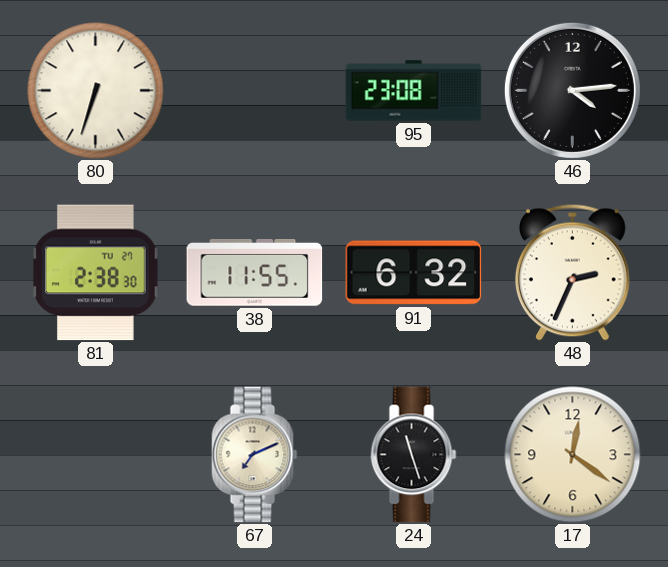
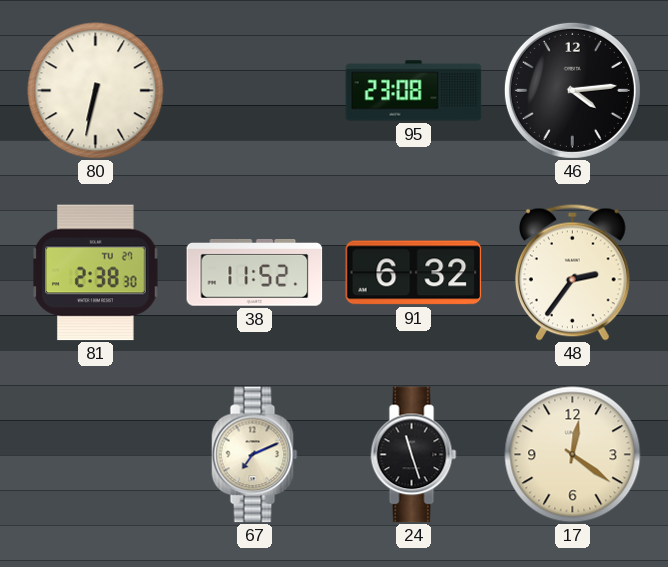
80: 6:33 -> 6:32
38: 11:55 -> 11:52
48: 2:34 -> 2:36
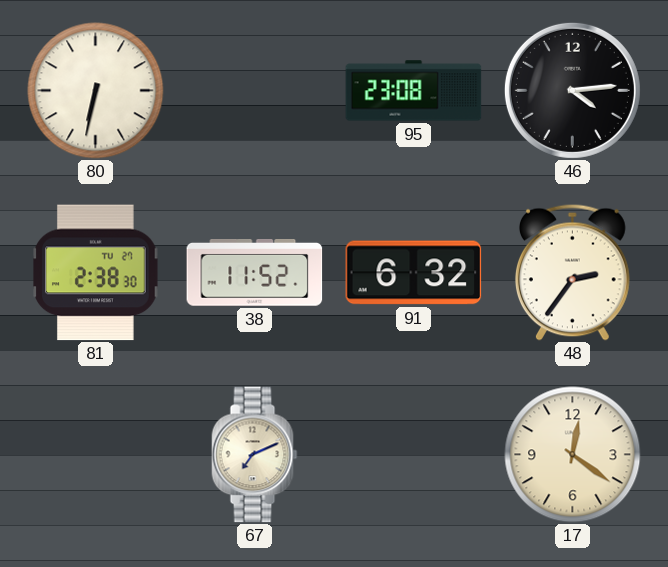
24: 11:27 -> none
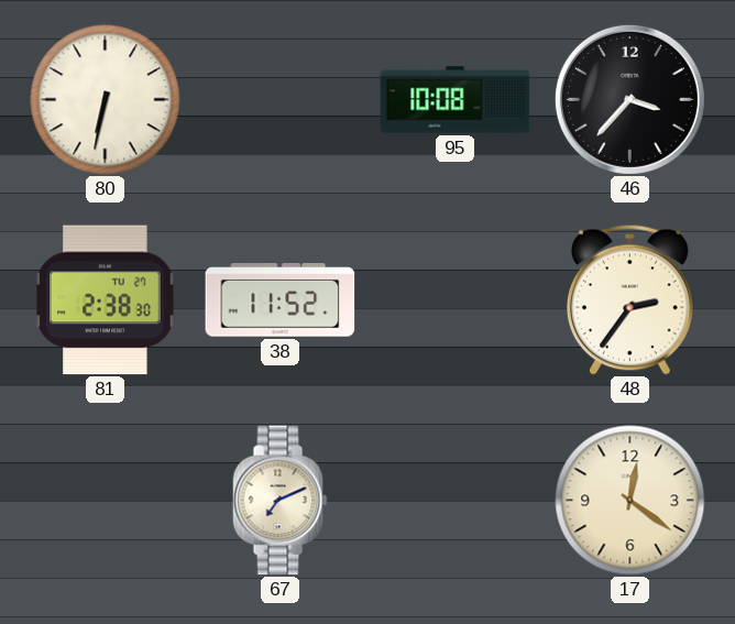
95: 23:08 -> 10:08
46: 4:14 -> 3:37
91: 6:32 -> none
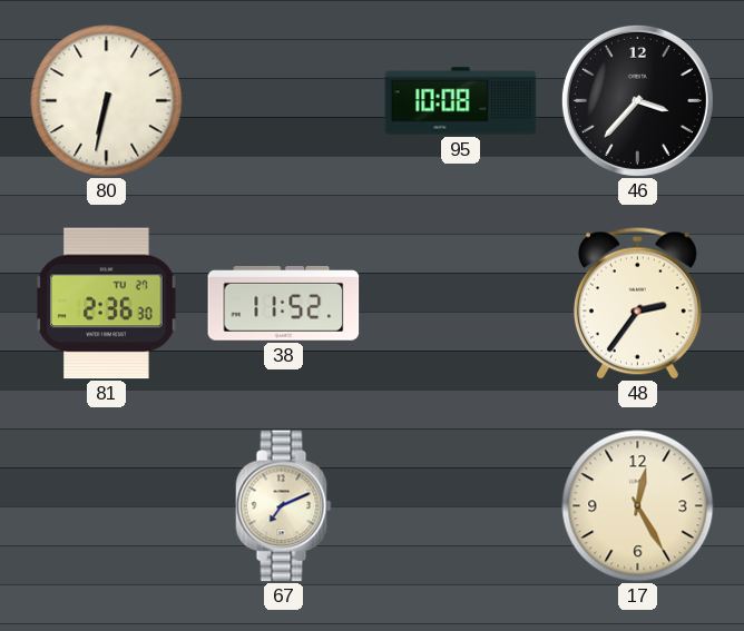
81: 2:38 -> 2:36
17: 12:21 -> 12:25
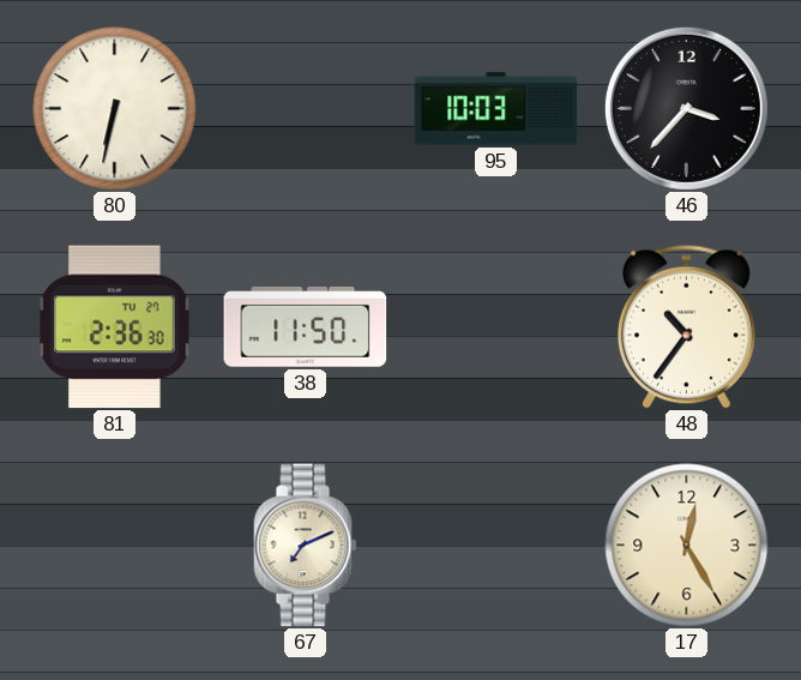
95: 10:08 -> 10:03
38: 11:52 -> 11:50
48: 2:36 -> 10:36
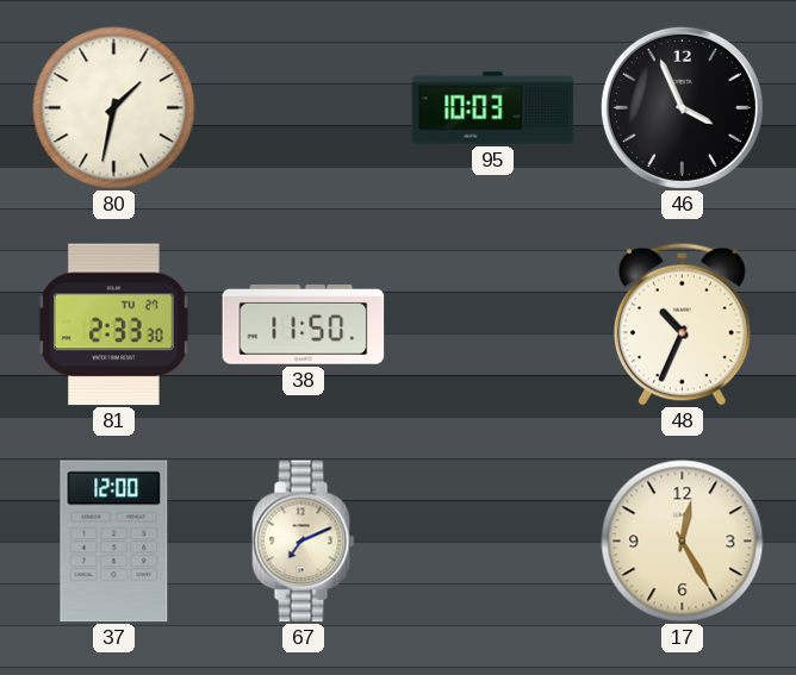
80: 6:32 -> 1:32
46: 3:37 -> 3:56
81: 2:36 -> 2:33
48: 10:36 -> 10:34
37: none -> 12:00
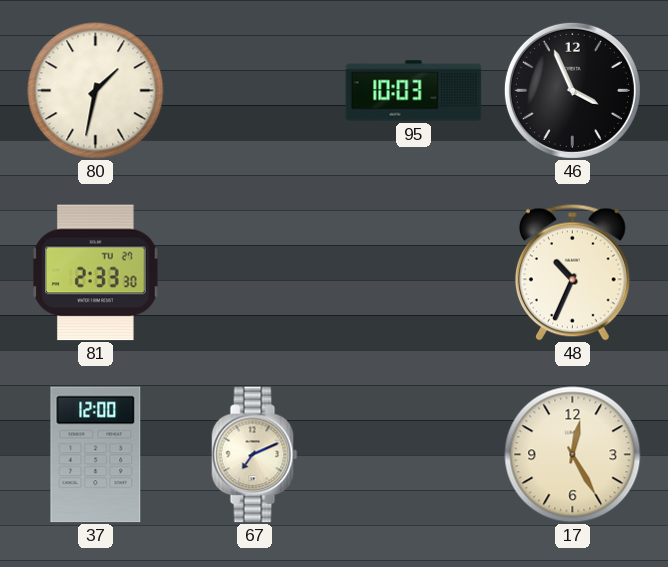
38: 11:50 -> none
